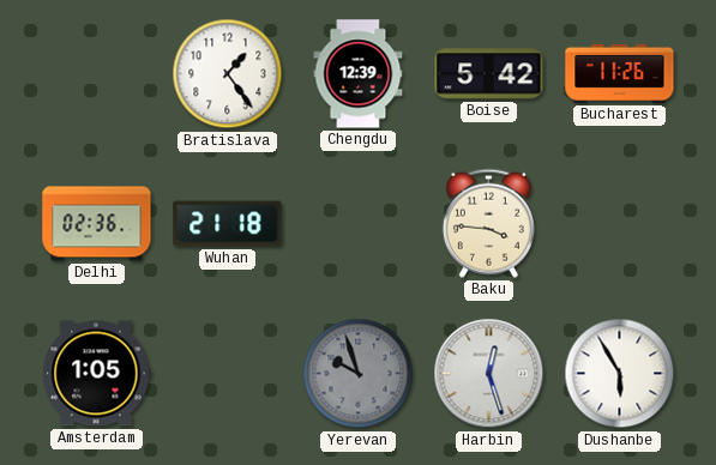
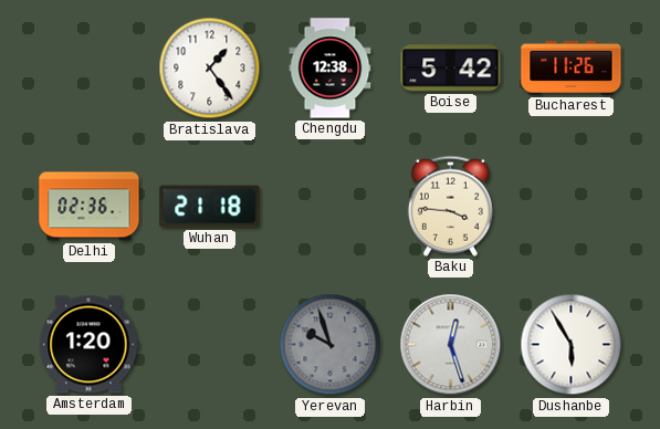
Chengdu: 12:39 -> 12:38
Amsterdam: 1:05 -> 1:20
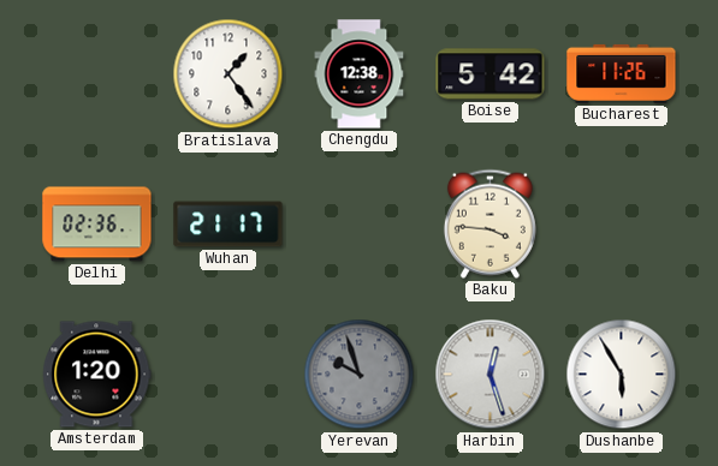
Wuhan: 21:18 -> 21:17
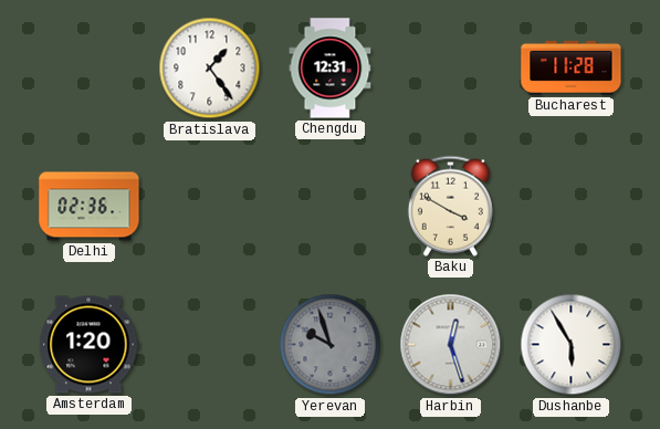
Chengdu: 12:38 -> 12:31
Boise: 5:42 -> none
Bucharest: 11:26 -> 11:28
Wuhan: 21:17 -> none
Baku: 3:46 -> 3:50
